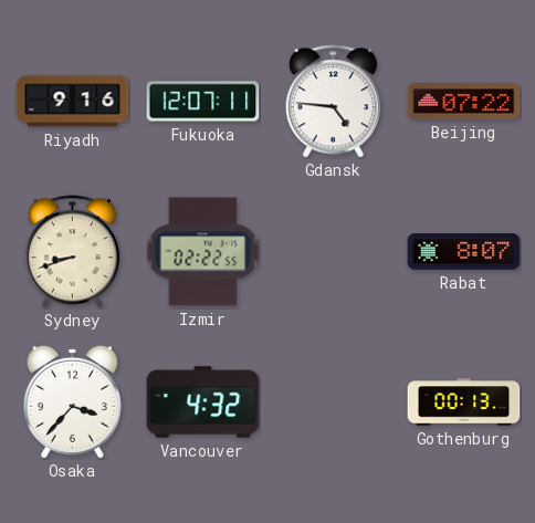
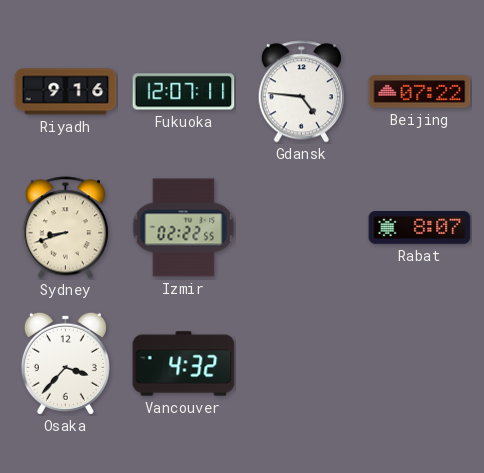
Gothenburg: 00:13 -> none
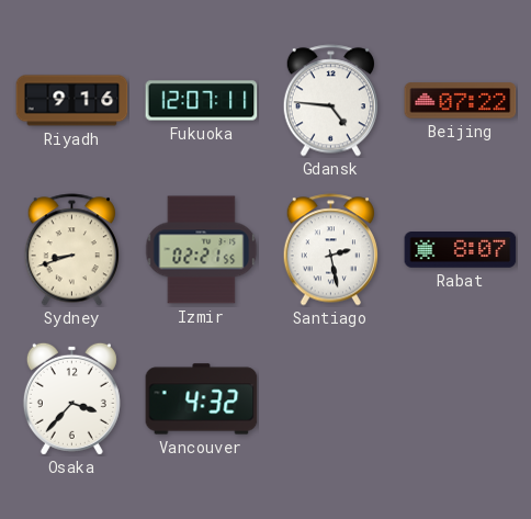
Izmir: 02:22 -> 02:21
Santiago: none -> 2:28
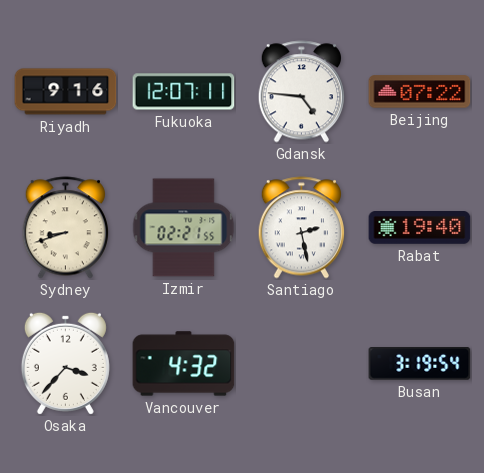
Rabat: 8:07 -> 19:40
Busan: none -> 3:19
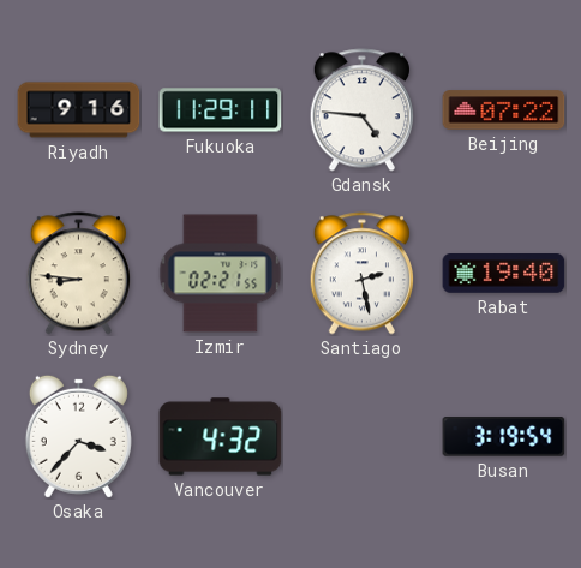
Fukuoka: 12:07 -> 11:29
Sydney: 8:42 -> 8:46
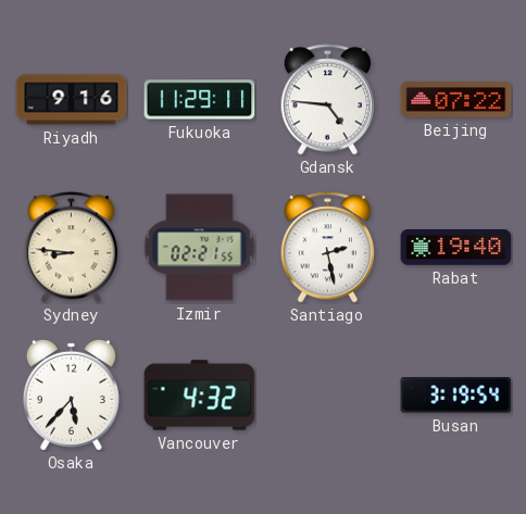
Osaka: 3:37 -> 5:37
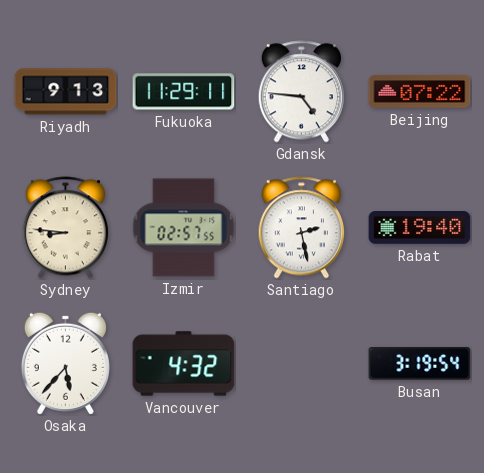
Riyadh: 9:16 -> 9:13
Izmir: 02:21 -> 02:57
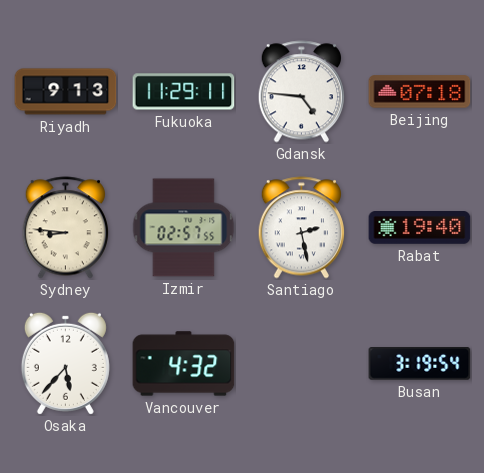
Beijing: 07:22 -> 07:18
